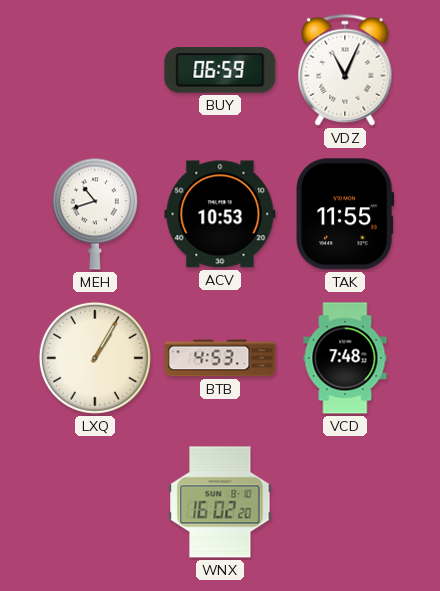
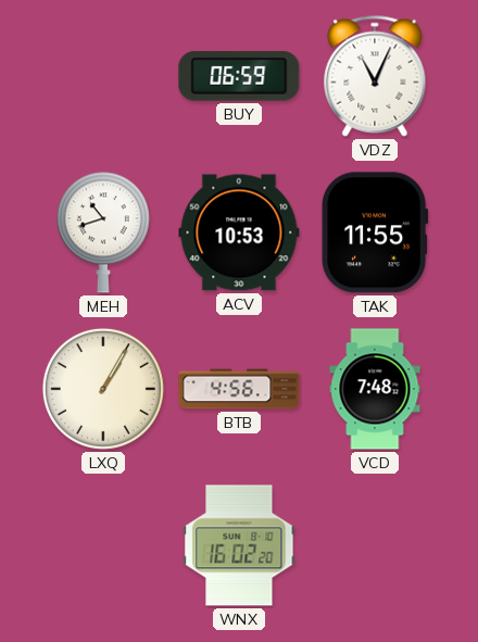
BTB: 4:53 -> 4:56
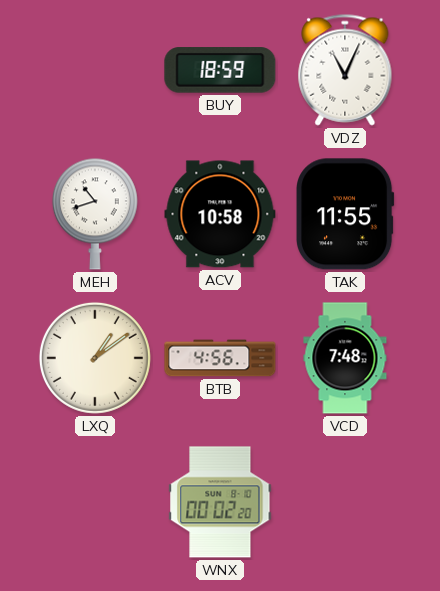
BUY: 06:59 -> 18:59
ACV: 10:53 -> 10:58
LXQ: 1:05 -> 1:09
WNX: 16:02 -> 00:02
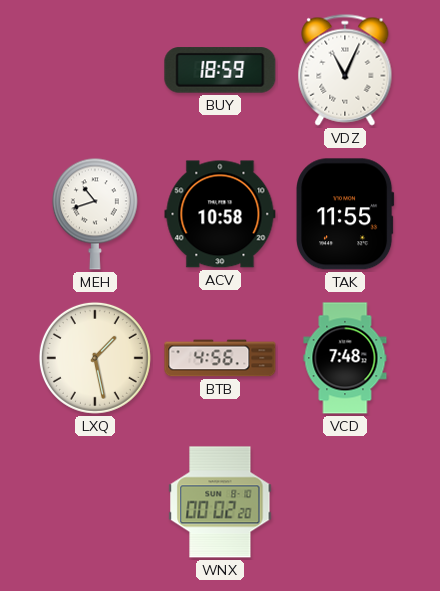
LXQ: 1:09 -> 1:28
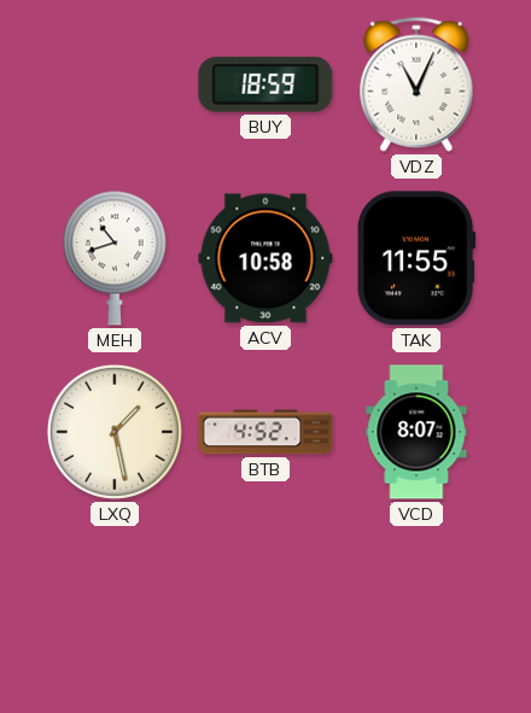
BTB: 4:56 -> 4:52
VCD: 7:48 -> 8:07
WNX: 00:02 -> none
